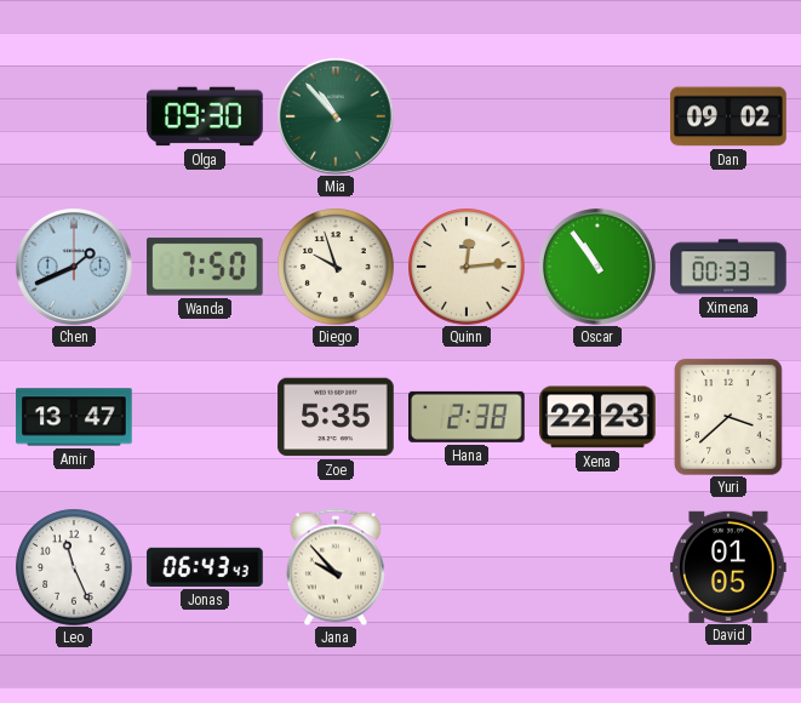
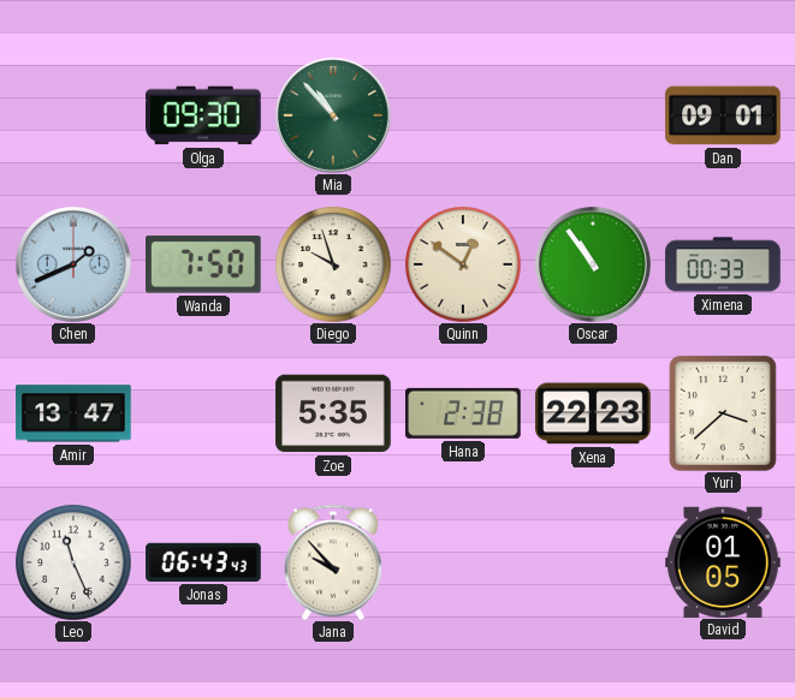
Dan: 09:02 -> 09:01
Quinn: 12:14 -> 12:51
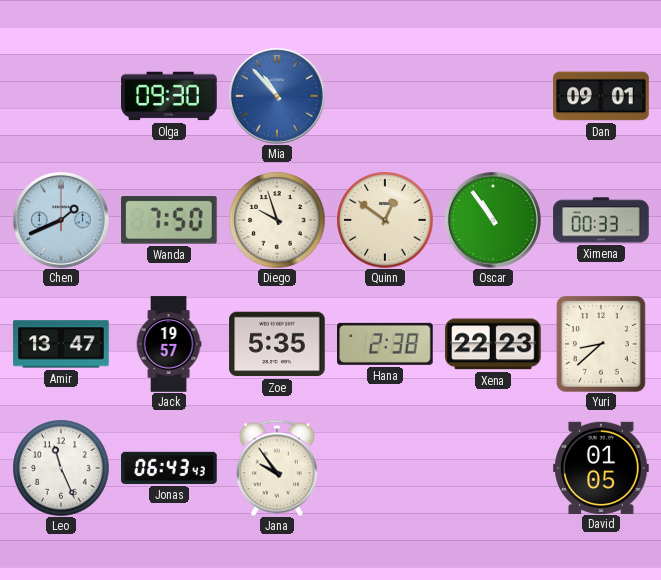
Mia dial: green -> blue
Jack: none -> 19:57
Yuri: 3:38 -> 8:38
Jana: 9:53 -> 9:54
